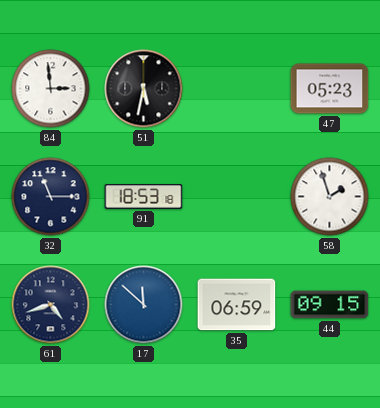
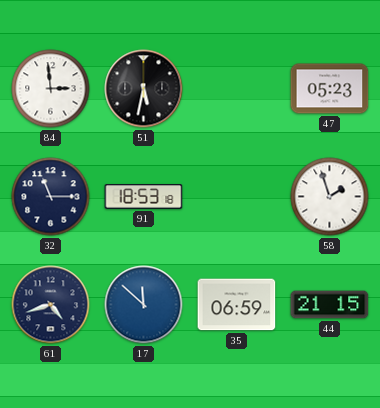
44: 09:15 -> 21:15
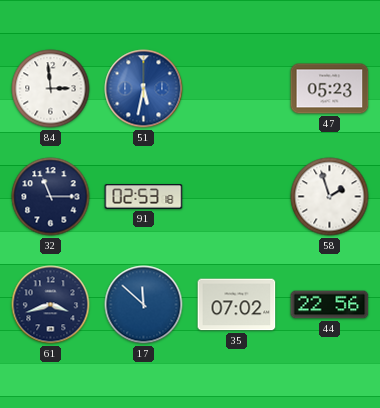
51 dial: black -> blue
91: 18:53 -> 02:53
61: 4:42 -> 3:42
35: 06:59 -> 07:02
44: 21:15 -> 22:56
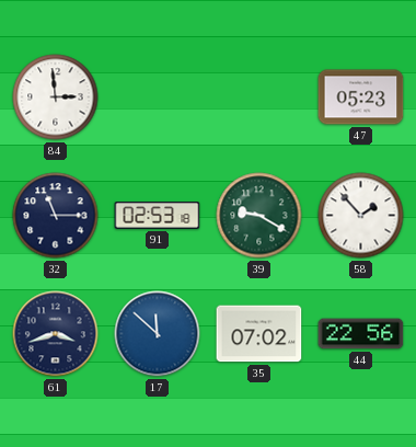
51: 5:32 -> none
39: none -> 9:20
58: 1:57 -> 1:53
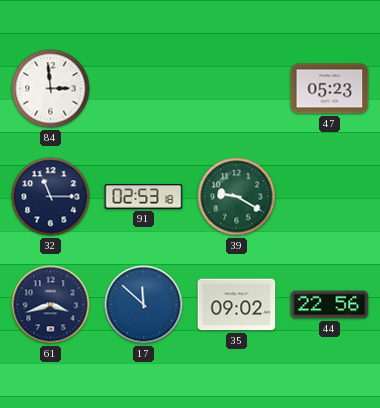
58: 1:53 -> none
35: 07:02 -> 09:02
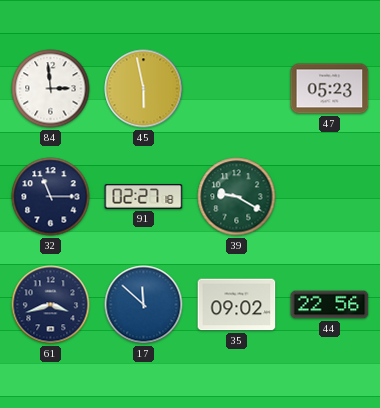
45: none -> 5:58
91: 02:53 -> 02:27
